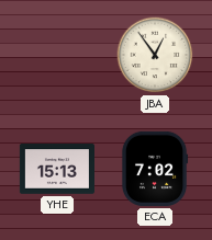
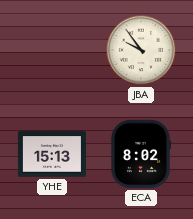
JBA: 12:54 -> 9:54
ECA: 7:02 -> 8:02
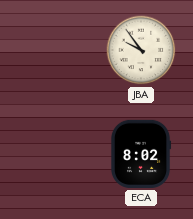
YHE: 15:13 -> none
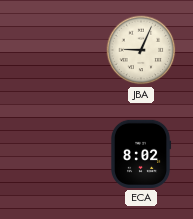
JBA: 9:54 -> 9:04
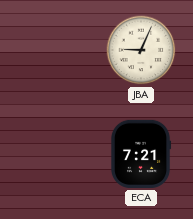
ECA: 8:02 -> 7:21
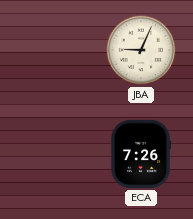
ECA: 7:21 -> 7:26
